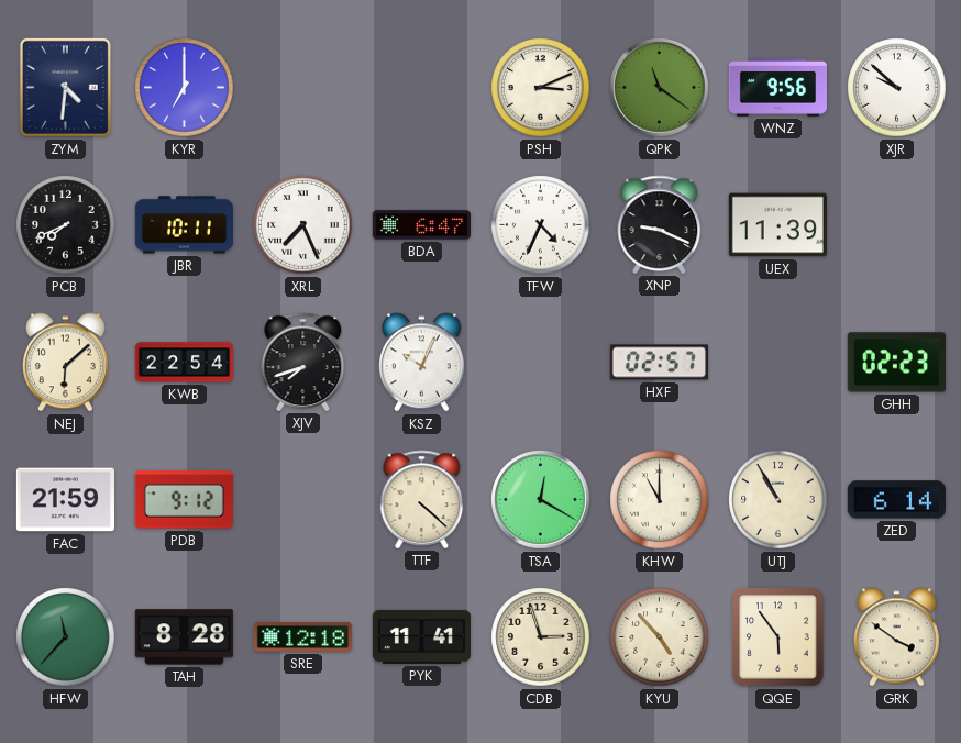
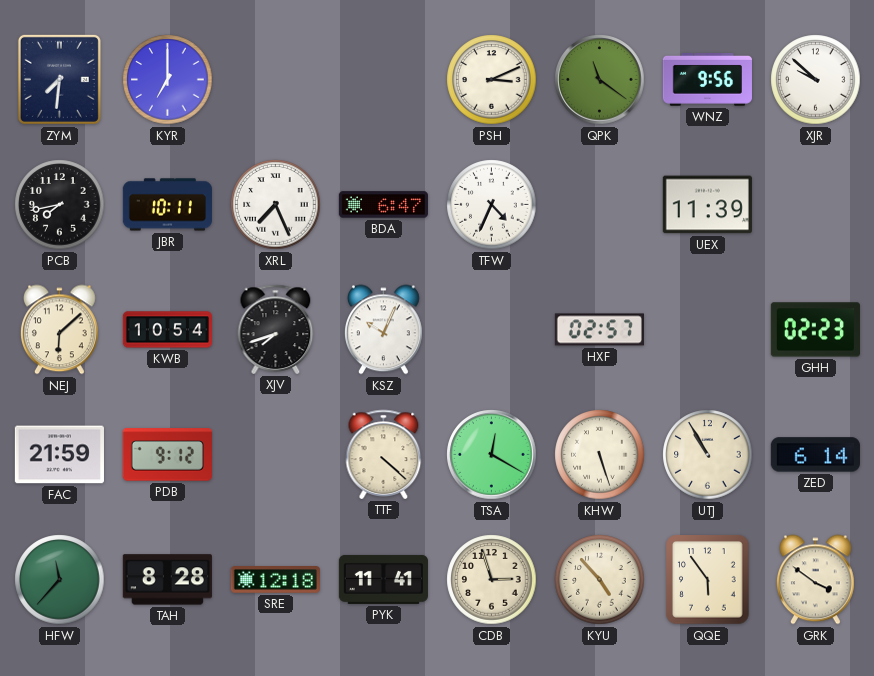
ZYM: 4:31 -> 7:31
PCB: 7:41 -> 7:43
XNP: 9:19 -> none
KWB: 22:54 -> 10:54
KHW: 11:00 -> 5:27
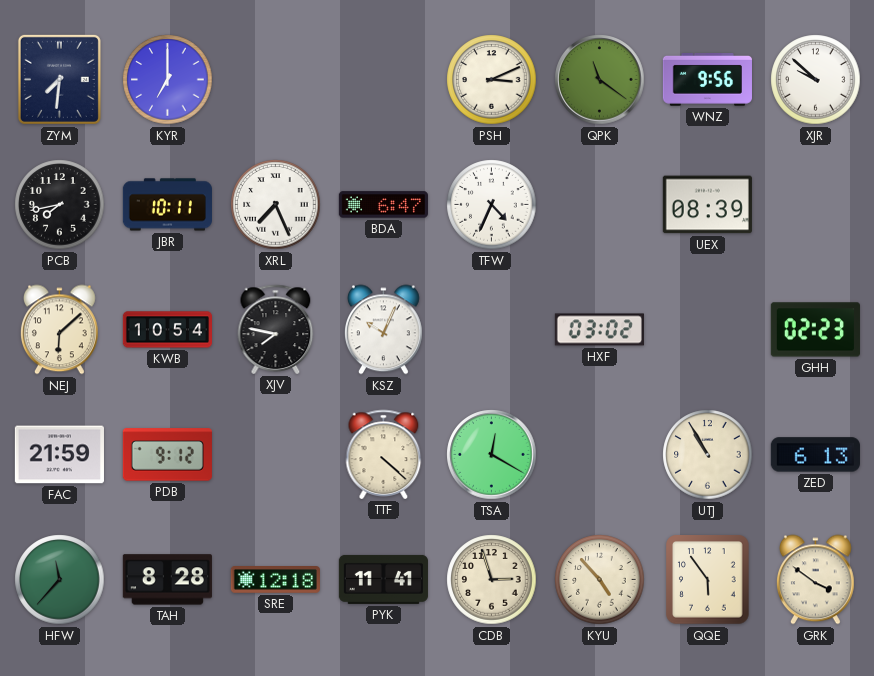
UEX: 11:39 -> 08:39
XJV: 7:42 -> 7:47
HXF: 02:57 -> 03:02
KHW: 5:27 -> none
ZED: 6:14 -> 6:13
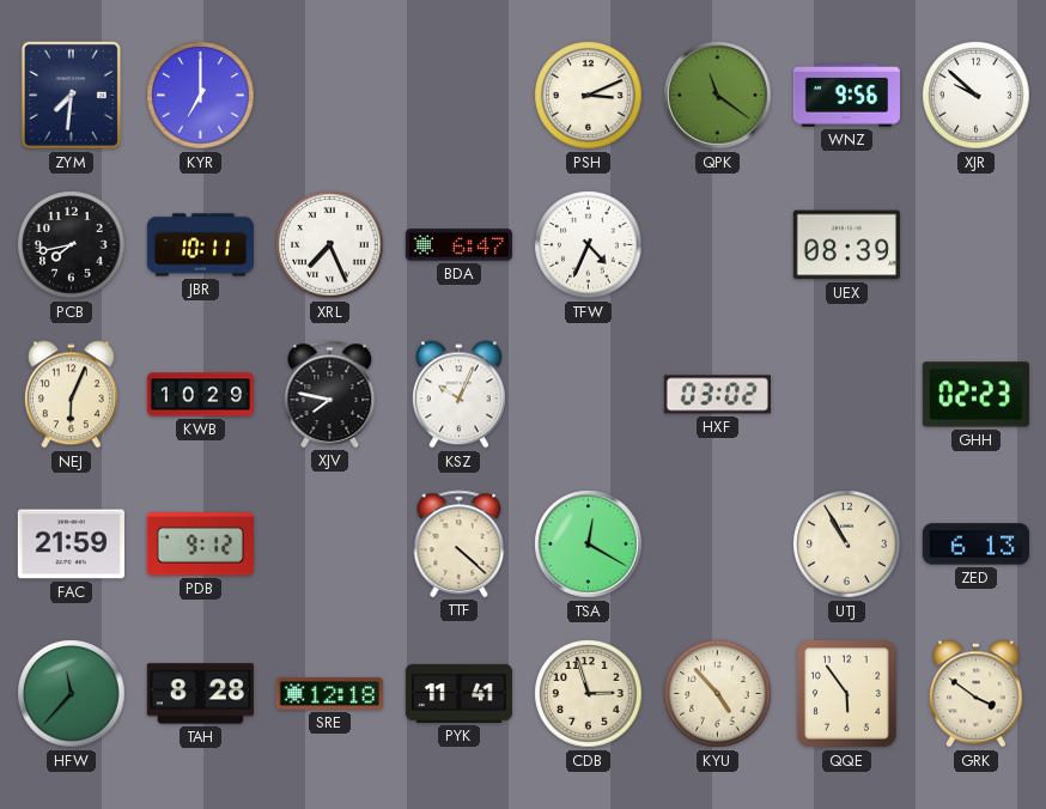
NEJ: 6:08 -> 6:04
KWB: 10:54 -> 10:29
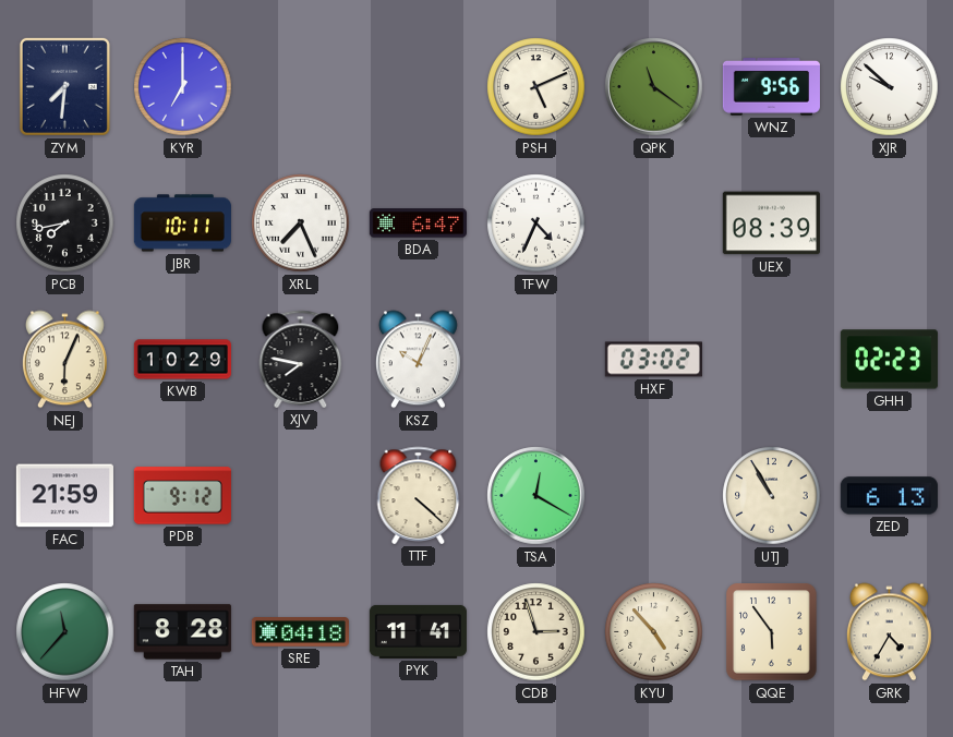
PSH: 3:11 -> 5:11
SRE: 12:18 -> 04:18
GRK: 3:51 -> 4:35
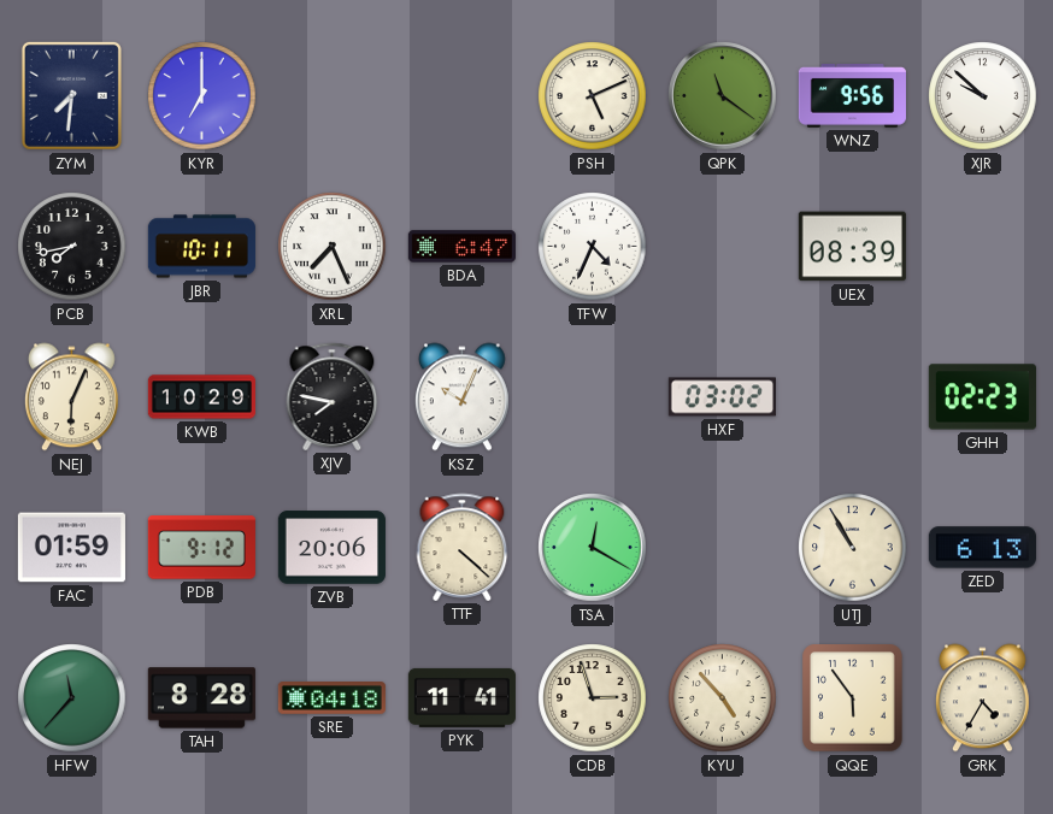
FAC: 21:59 -> 01:59
ZVB: none -> 20:06
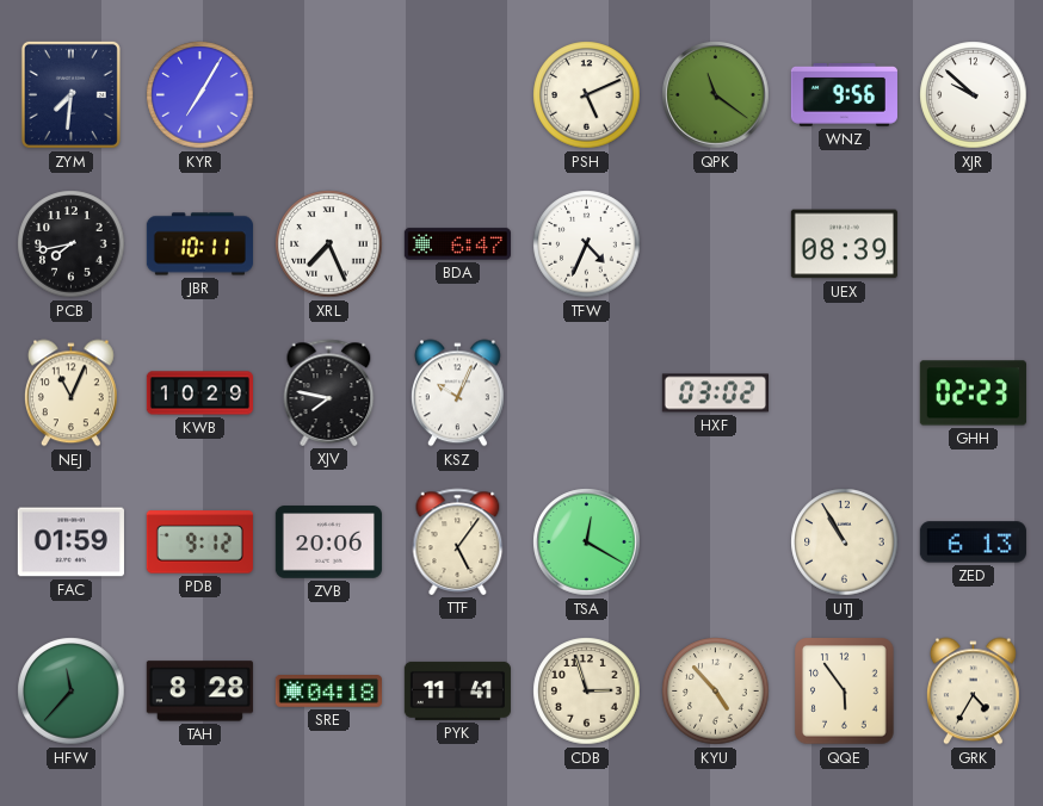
KYR: 7:00 -> 7:05
NEJ: 6:04 -> 11:04
TTF: 4:22 -> 5:06
